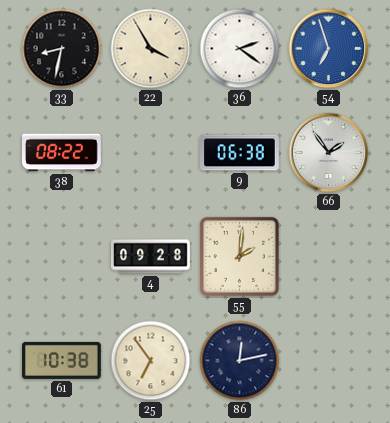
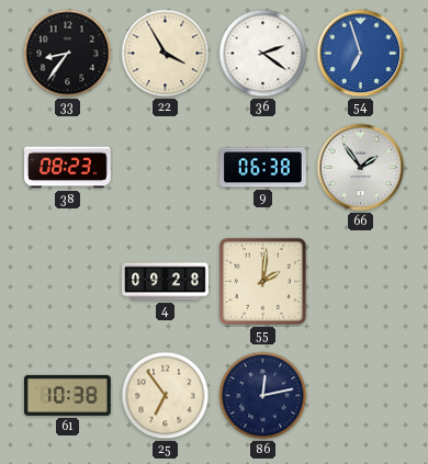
33: 8:32 -> 8:36
38: 08:22 -> 08:23
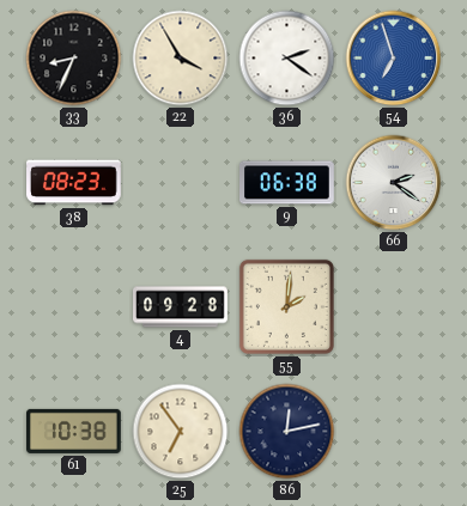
33: 8:36 -> 8:34
66: 1:54 -> 2:21
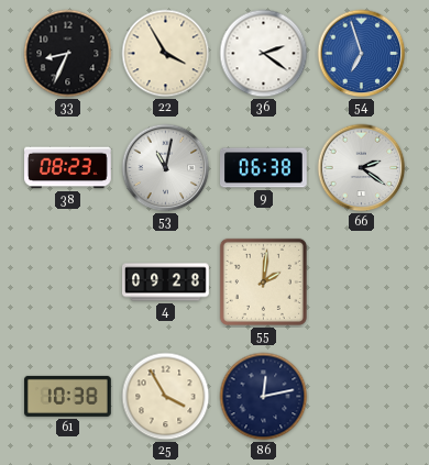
53: none -> 11:02
25: 6:54 -> 3:55
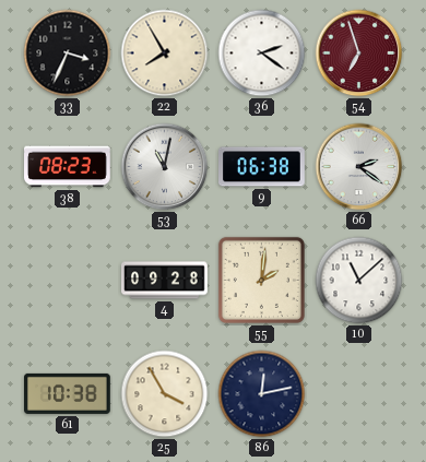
33: 8:34 -> 3:34
22: 3:55 -> 7:55
54 dial: blue -> burgundy
10: none -> 11:08
